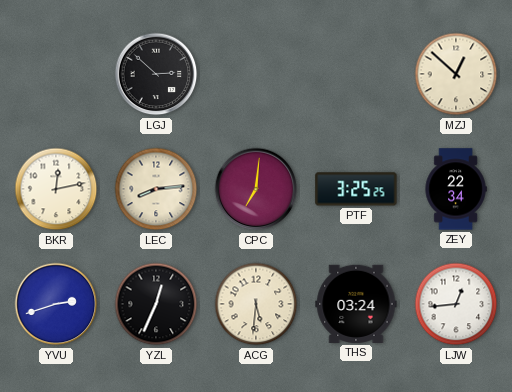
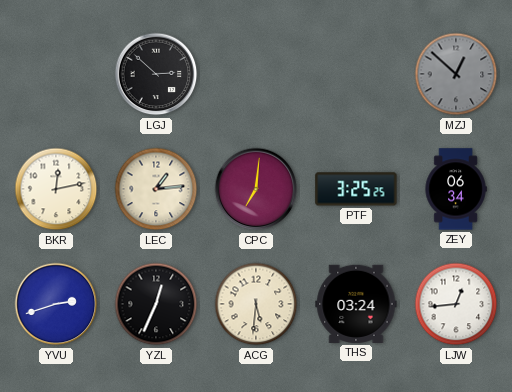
MZJ dial: cream -> grey
LEC: 8:14 -> 1:14
ZEY: 22:34 -> 06:34
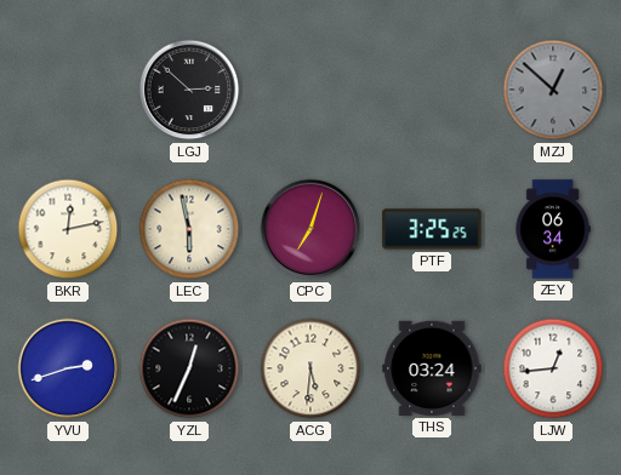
LEC: 1:14 -> 5:58
CPC: 7:01 -> 7:03
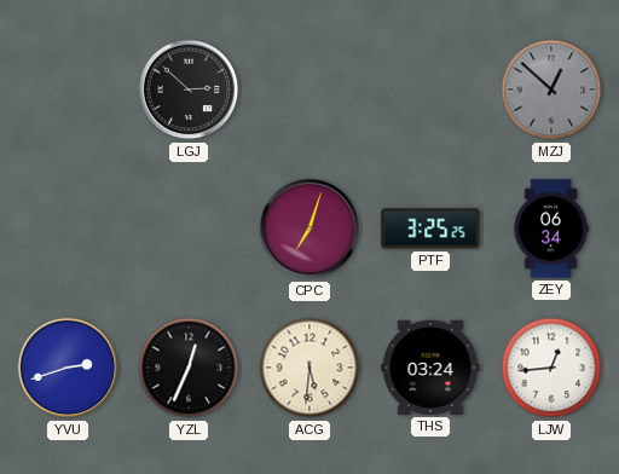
BKR: 12:13 -> none
LEC: 5:58 -> none
